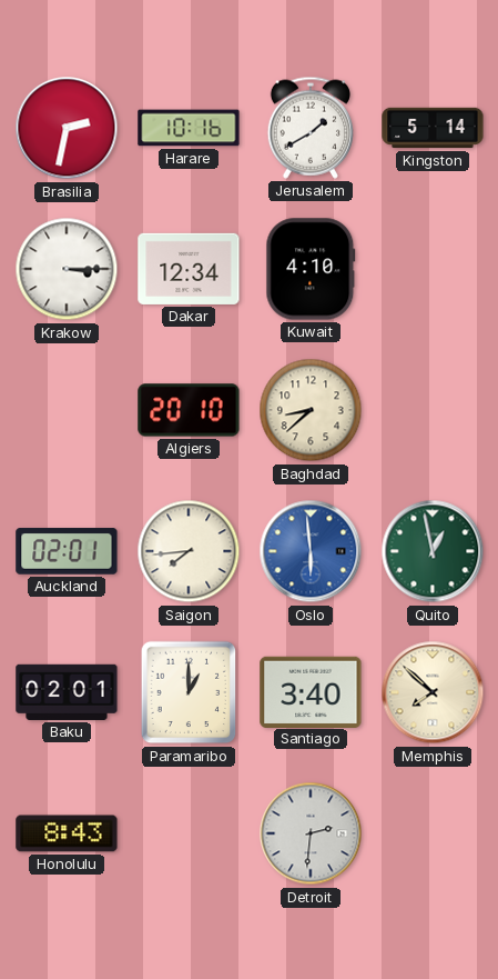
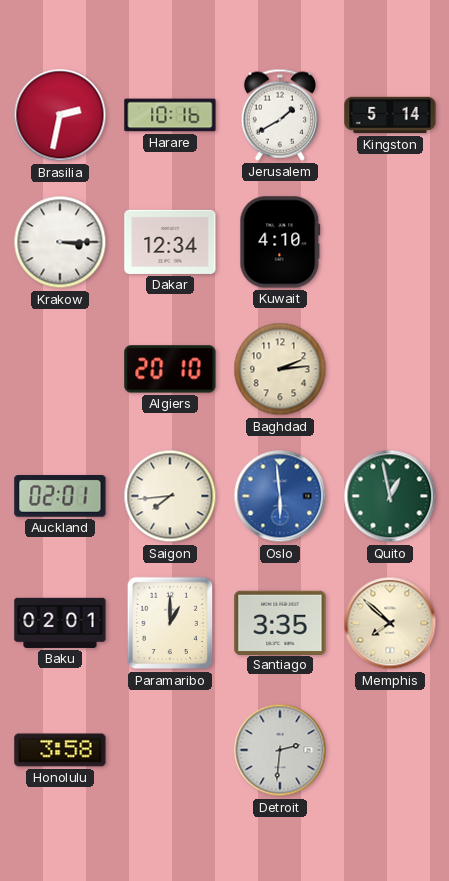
Baghdad: 8:38 -> 2:14
Santiago: 3:40 -> 3:35
Honolulu: 8:43 -> 3:58
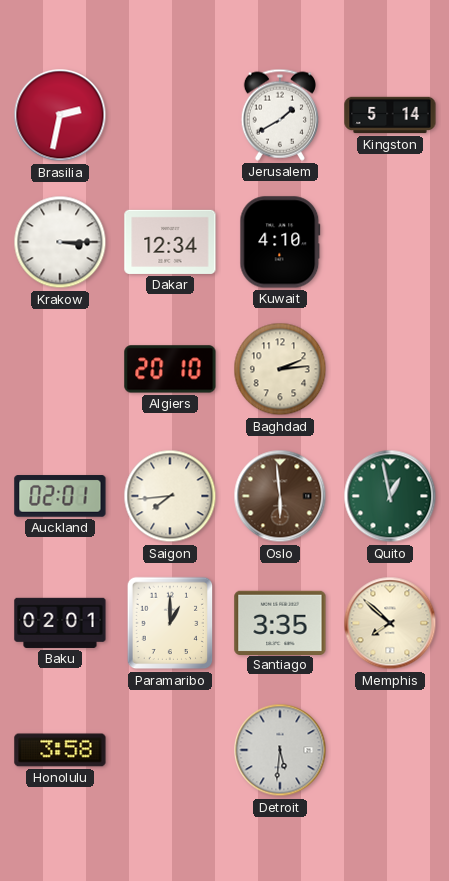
Harare: 10:16 -> none
Oslo dial: blue -> brown
Detroit: 2:31 -> 5:31
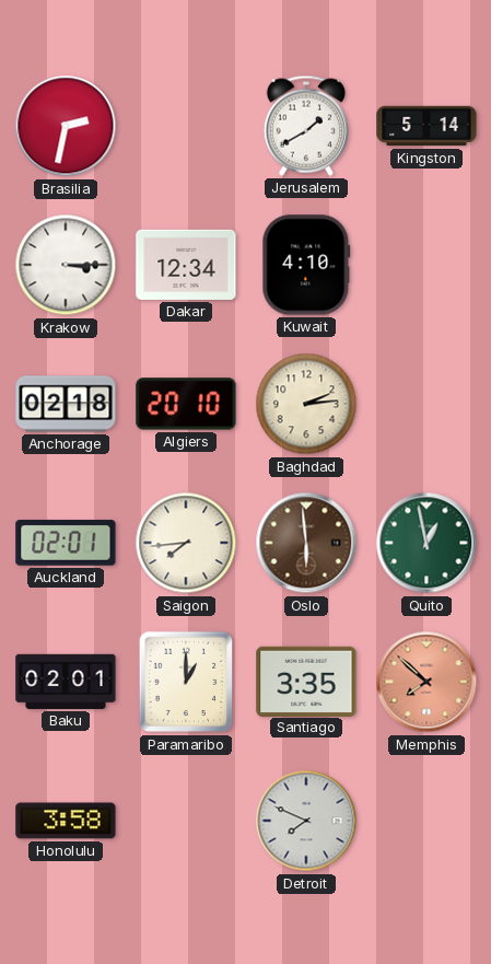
Anchorage: none -> 02:18
Memphis dial: cream -> salmon
Detroit: 5:31 -> 7:49
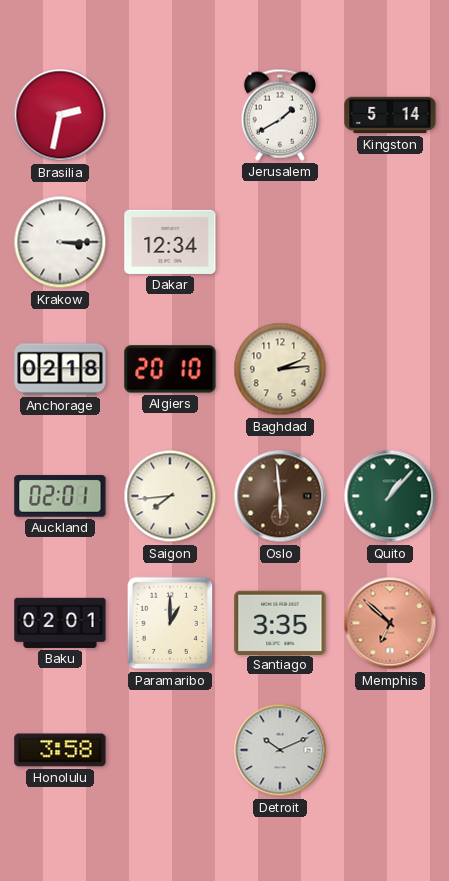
Kuwait: 4:10 -> none
Quito: 12:58 -> 1:07
Memphis: 7:52 -> 6:52
Detroit: 7:49 -> 10:11
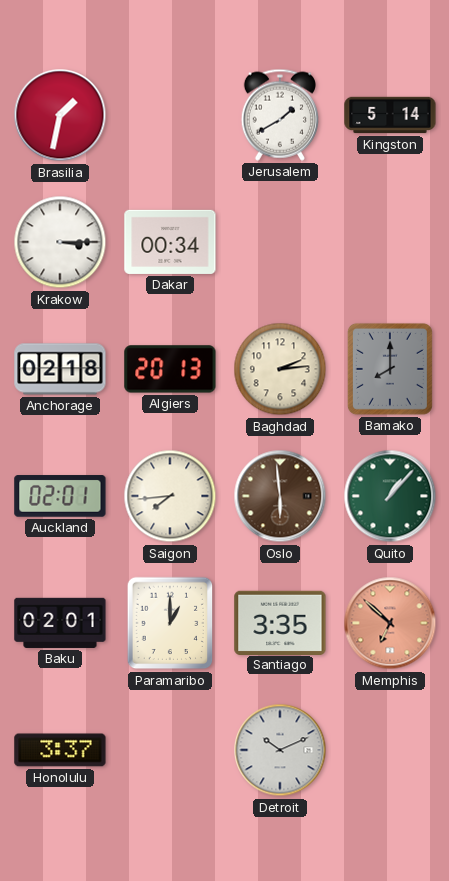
Brasilia: 2:32 -> 1:32
Dakar: 12:34 -> 00:34
Algiers: 20:10 -> 20:13
Bamako: none -> 8:00
Honolulu: 3:58 -> 3:37
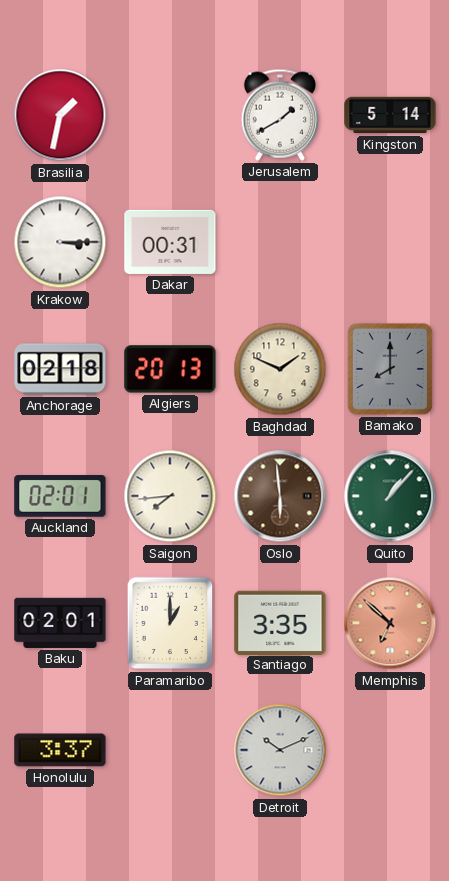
Dakar: 00:34 -> 00:31
Baghdad: 2:14 -> 1:49
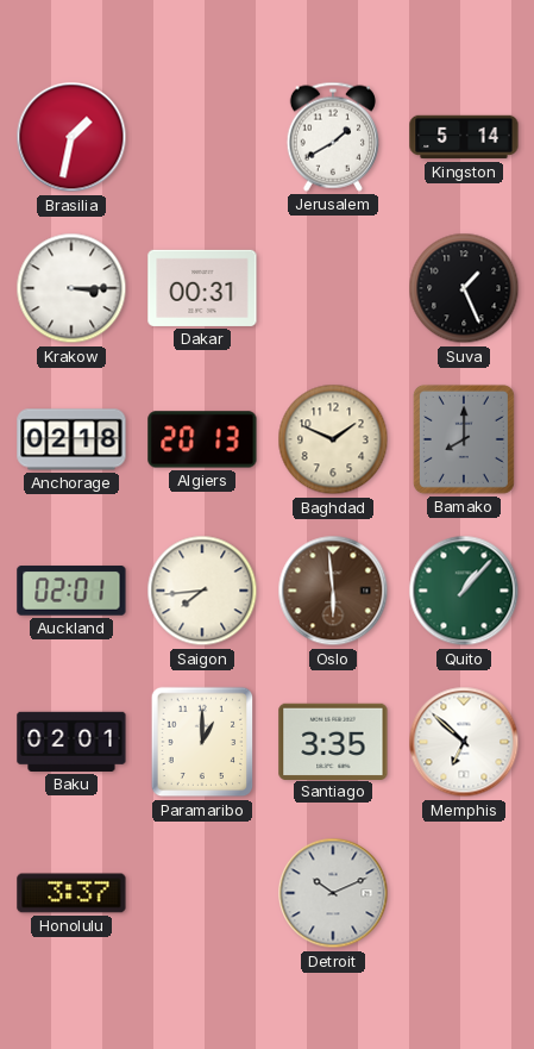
Suva: none -> 1:26
Memphis dial: salmon -> white
